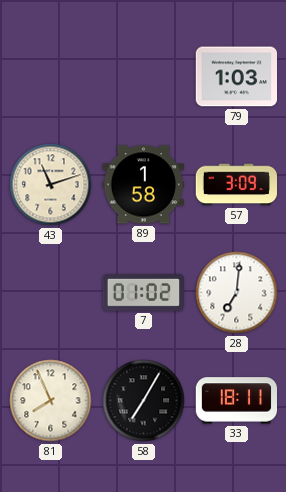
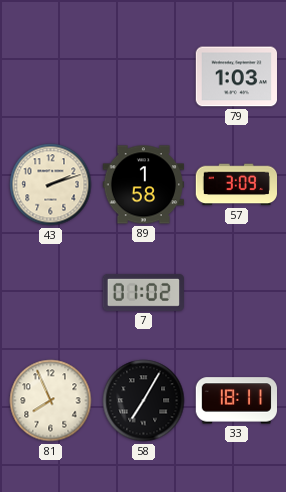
43: 11:12 -> 2:12
28: 7:01 -> none
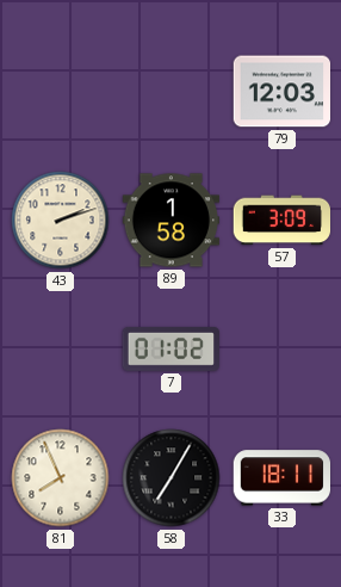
79: 1:03 -> 12:03
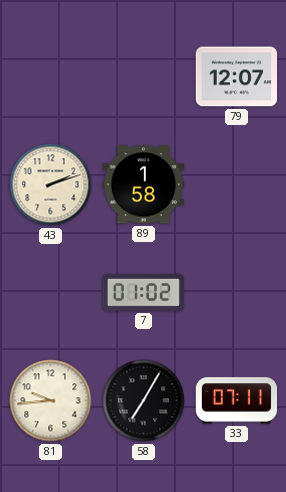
79: 12:03 -> 12:07
57: 3:09 -> none
81: 7:56 -> 9:44
33: 18:11 -> 07:11
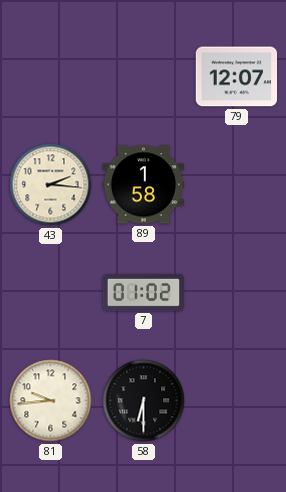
43: 2:12 -> 2:16
58: 7:05 -> 6:30
33: 07:11 -> none
